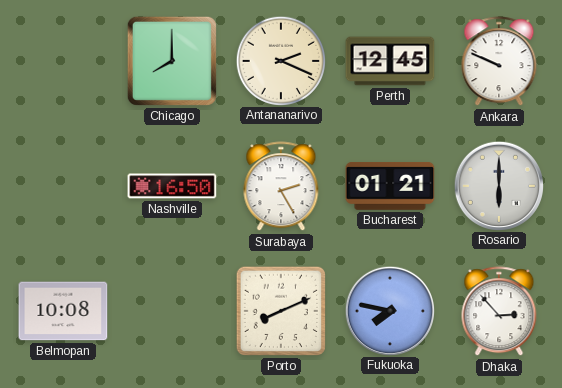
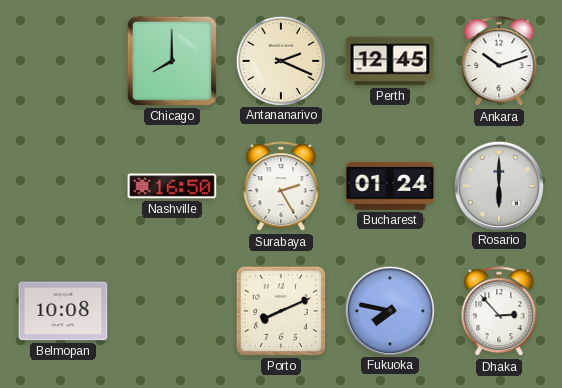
Ankara: 9:49 -> 10:12
Bucharest: 01:21 -> 01:24
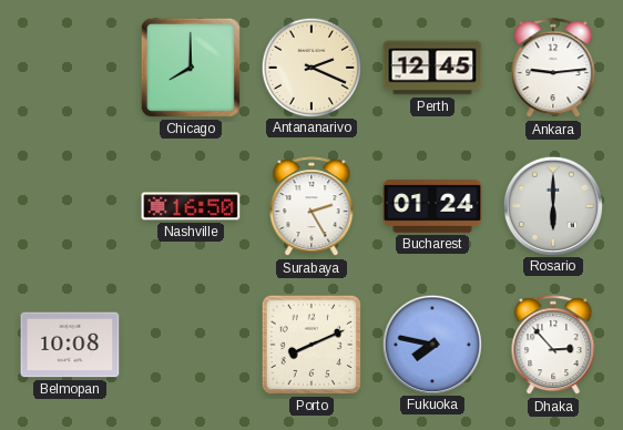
Ankara: 10:12 -> 9:14
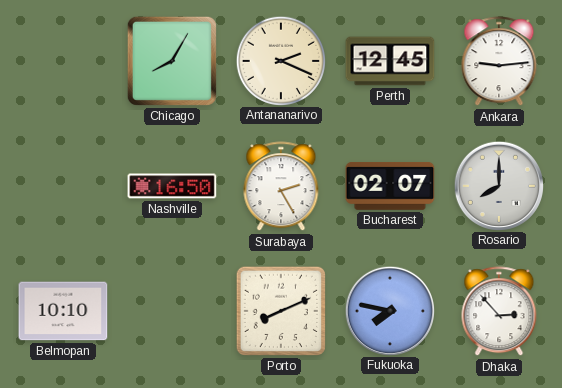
Chicago: 8:00 -> 8:05
Bucharest: 01:24 -> 02:07
Rosario: 6:00 -> 8:00
Belmopan: 10:08 -> 10:10
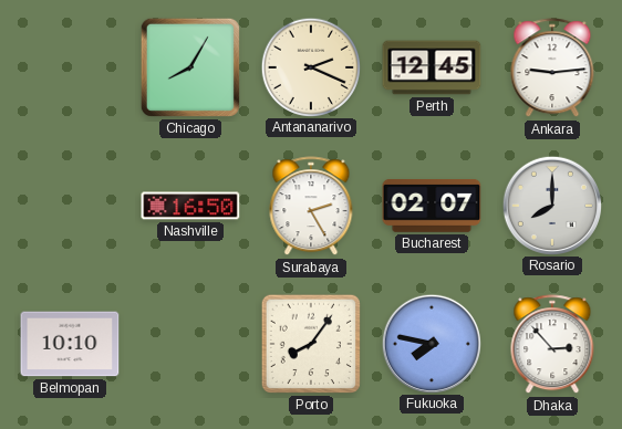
Porto: 8:11 -> 8:06
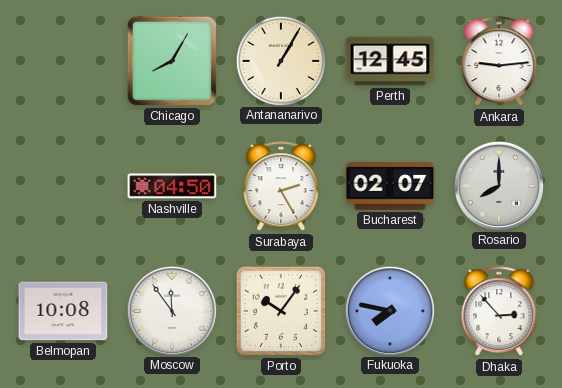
Antananarivo: 2:19 -> 1:05
Nashville: 16:50 -> 04:50
Belmopan: 10:10 -> 10:08
Moscow: none -> 11:54
Porto: 8:06 -> 10:06
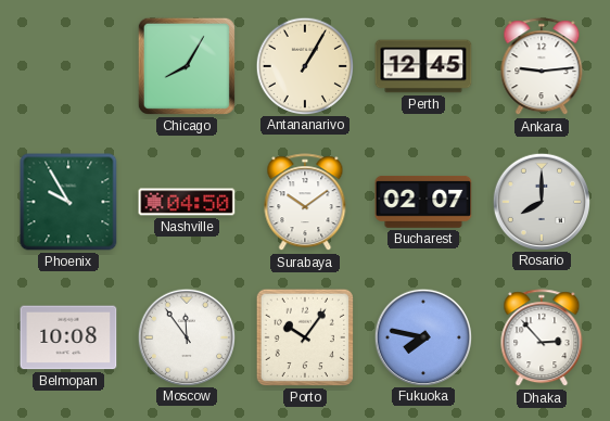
Phoenix: none -> 9:55
Surabaya: 2:25 -> 10:09
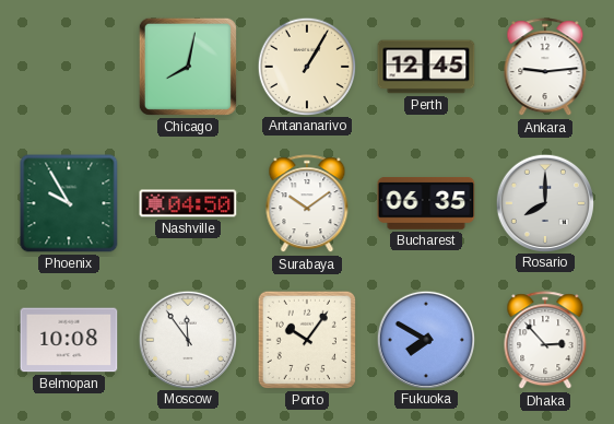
Chicago: 8:05 -> 8:02
Bucharest: 02:07 -> 06:35
Fukuoka: 7:47 -> 7:50
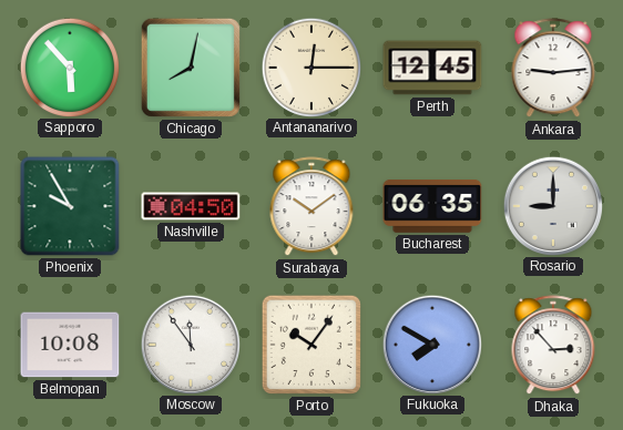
Sapporo: none -> 5:53
Antananarivo: 1:05 -> 12:15
Rosario: 8:00 -> 9:00
